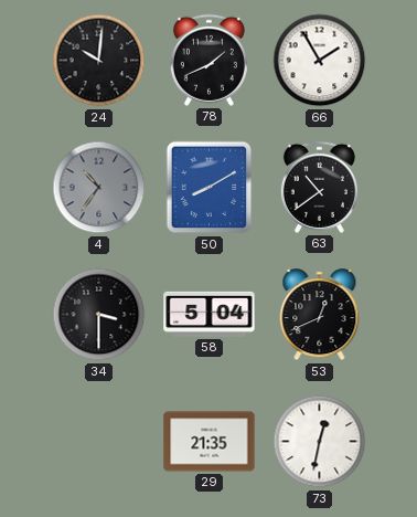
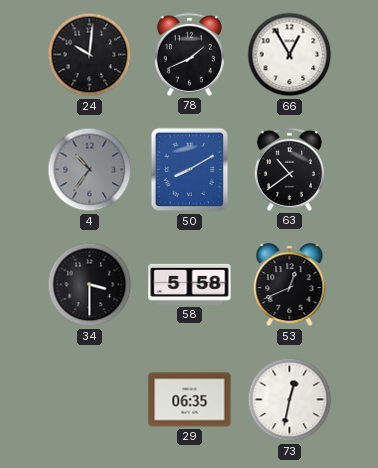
66: 1:55 -> 12:55
58: 5:04 -> 5:58
29: 21:35 -> 06:35
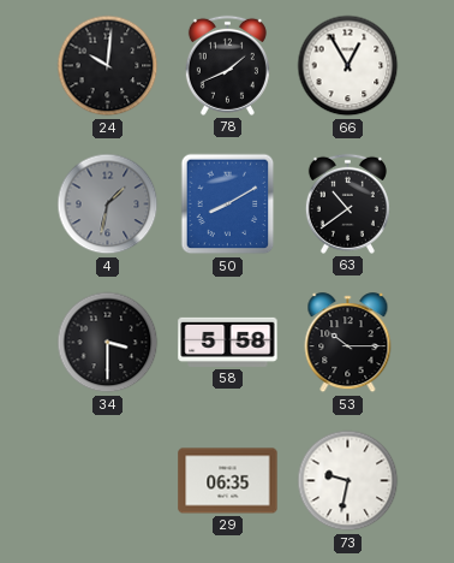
4: 10:36 -> 1:32
53: 12:41 -> 10:15
73: 12:32 -> 9:32
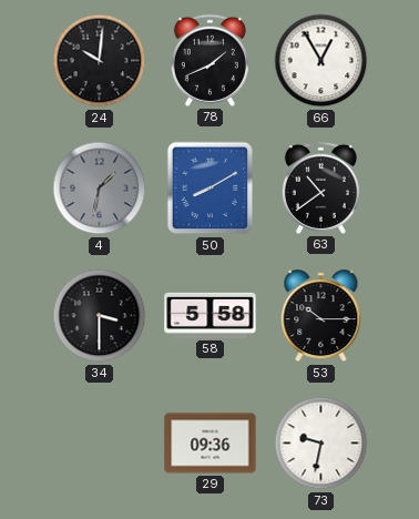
29: 06:35 -> 09:36
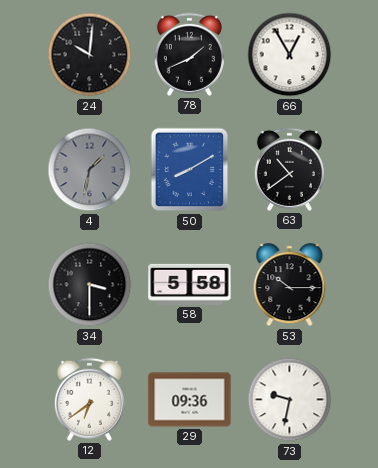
12: none -> 6:39
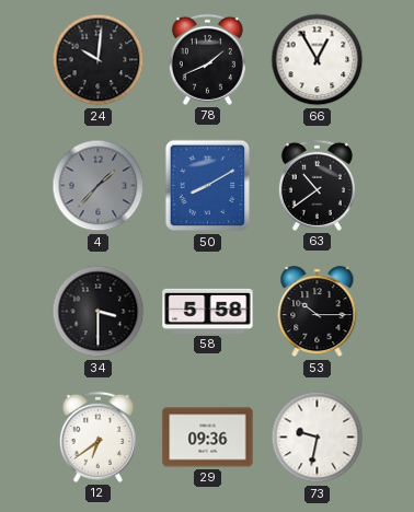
4: 1:32 -> 1:37
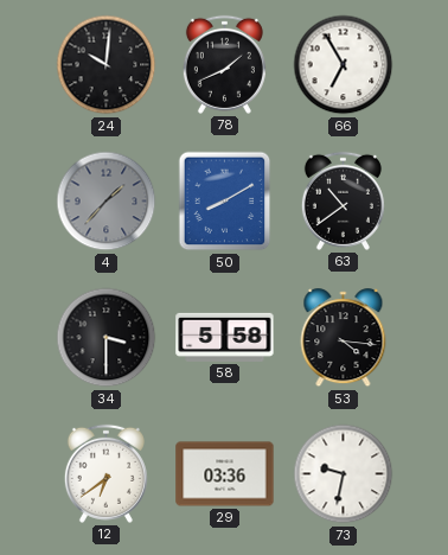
66: 12:55 -> 6:55
53: 10:15 -> 4:16
29: 09:36 -> 03:36
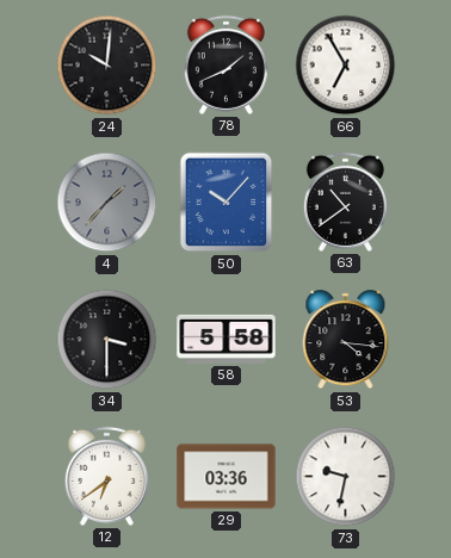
50: 8:10 -> 10:07
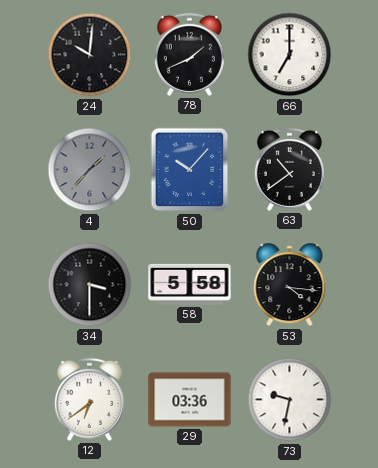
66: 6:55 -> 7:00
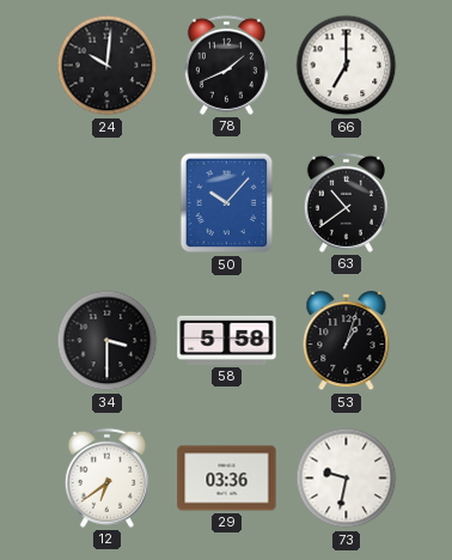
4: 1:37 -> none
53: 4:16 -> 1:03
